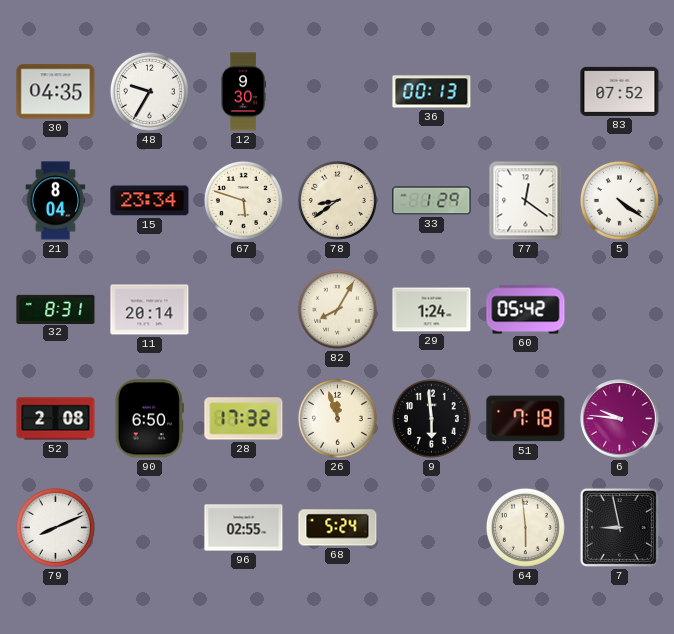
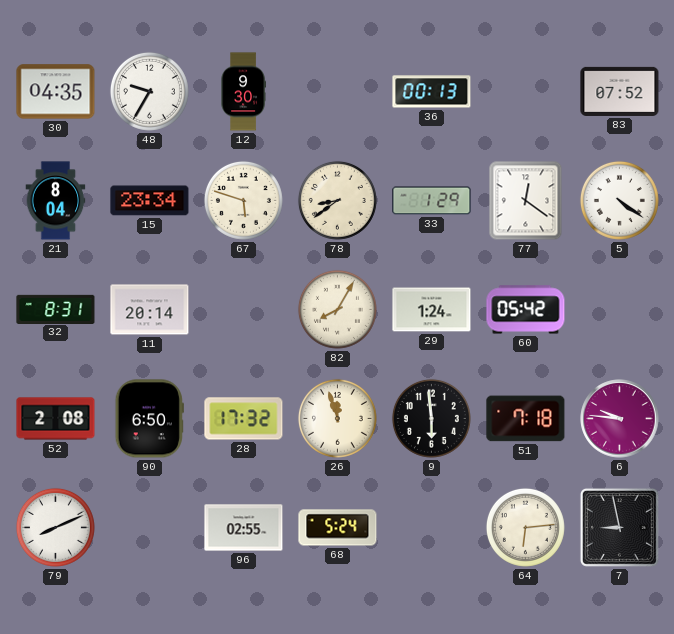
64: 5:59 -> 6:14
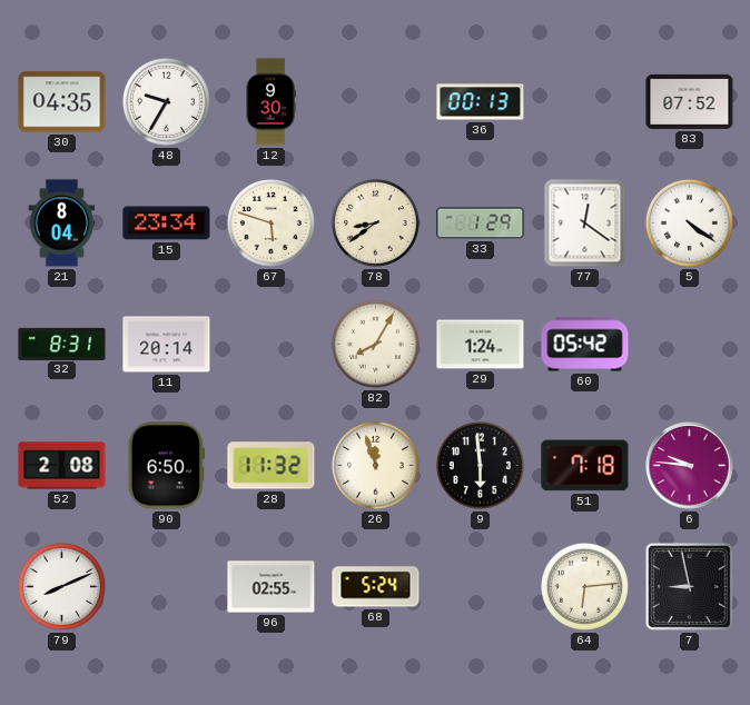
28: 17:32 -> 11:32
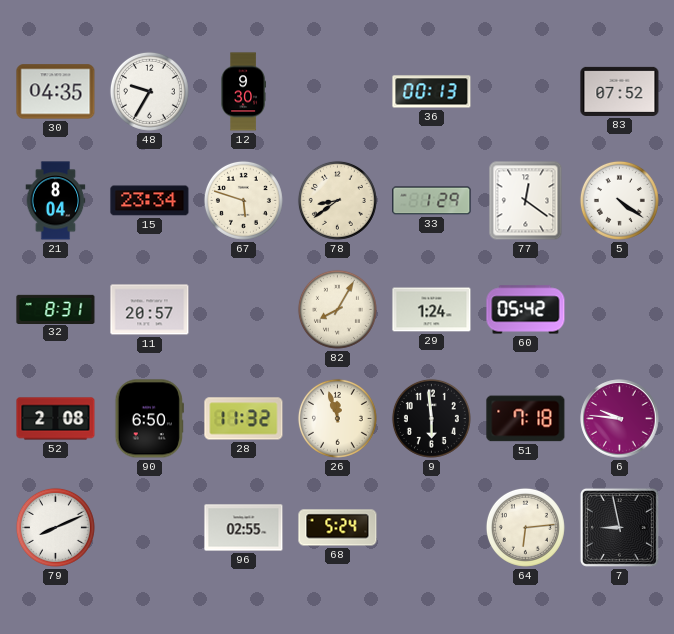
11: 20:14 -> 20:57
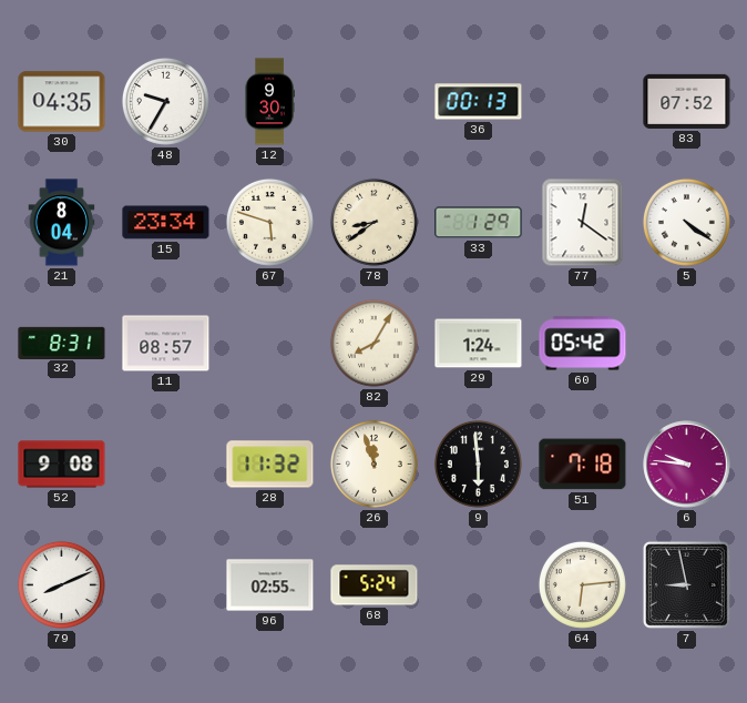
11: 20:57 -> 08:57
52: 2:08 -> 9:08
90: 6:50 -> none
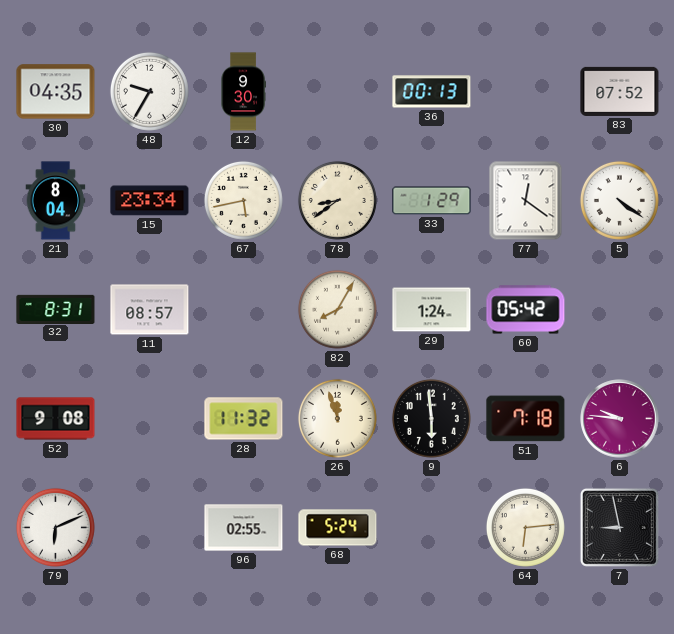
67: 5:48 -> 5:43
79: 8:11 -> 6:11
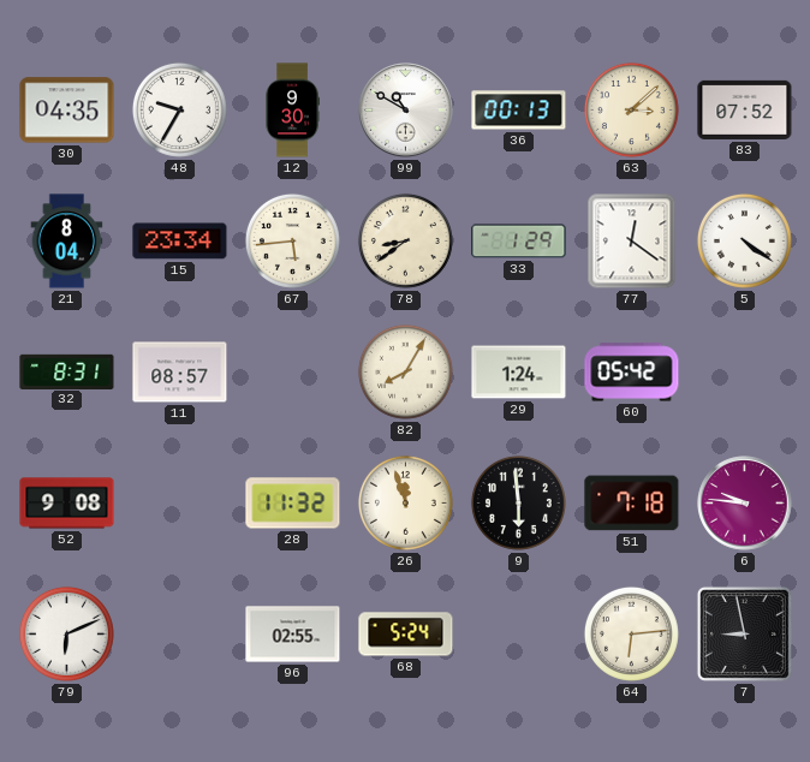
99: none -> 10:50
63: none -> 3:08
67: 5:43 -> 5:44
